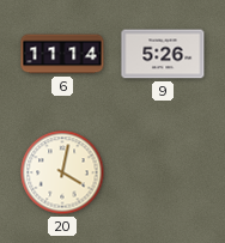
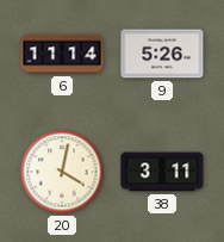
38: none -> 3:11
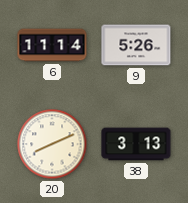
20: 4:02 -> 8:11
38: 3:11 -> 3:13
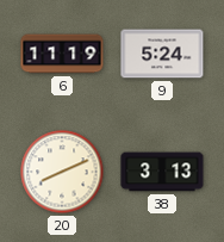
6: 11:14 -> 11:19
9: 5:26 -> 5:24
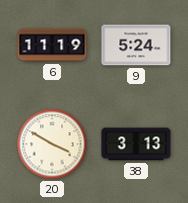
20: 8:11 -> 3:50
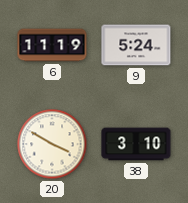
38: 3:13 -> 3:10
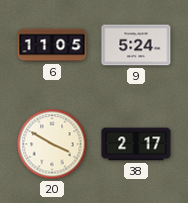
6: 11:19 -> 11:05
38: 3:10 -> 2:17
